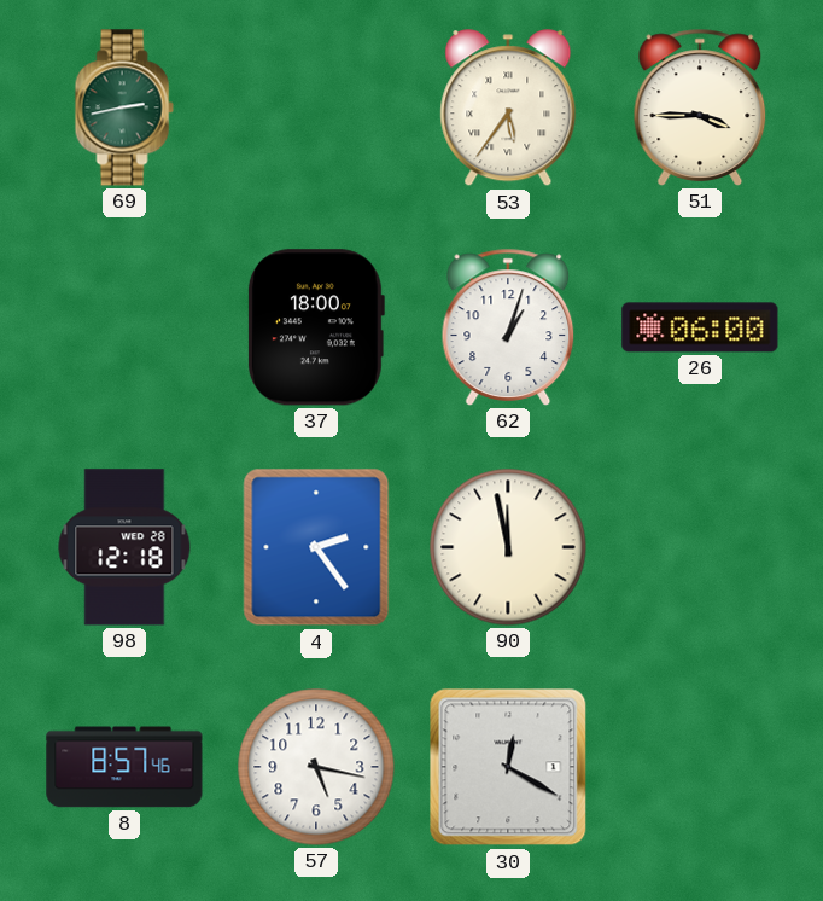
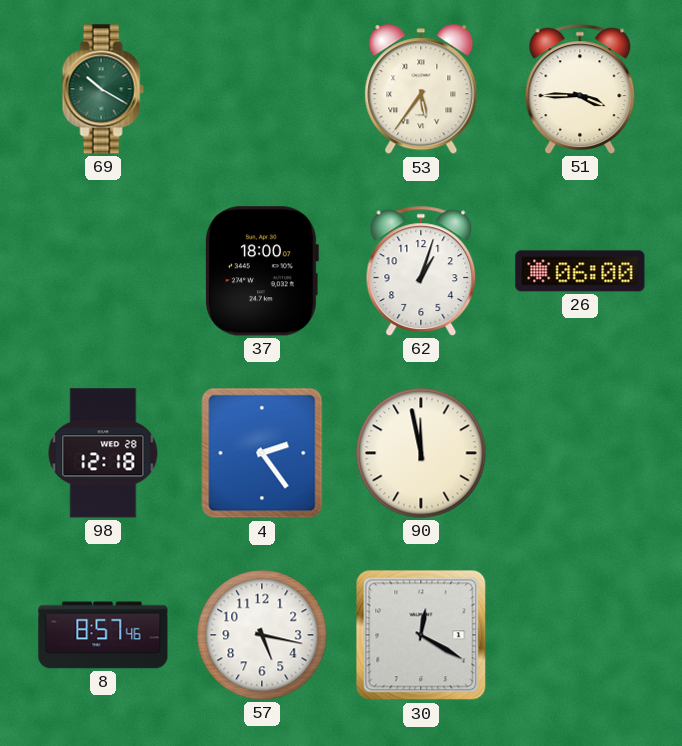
69: 2:43 -> 10:20
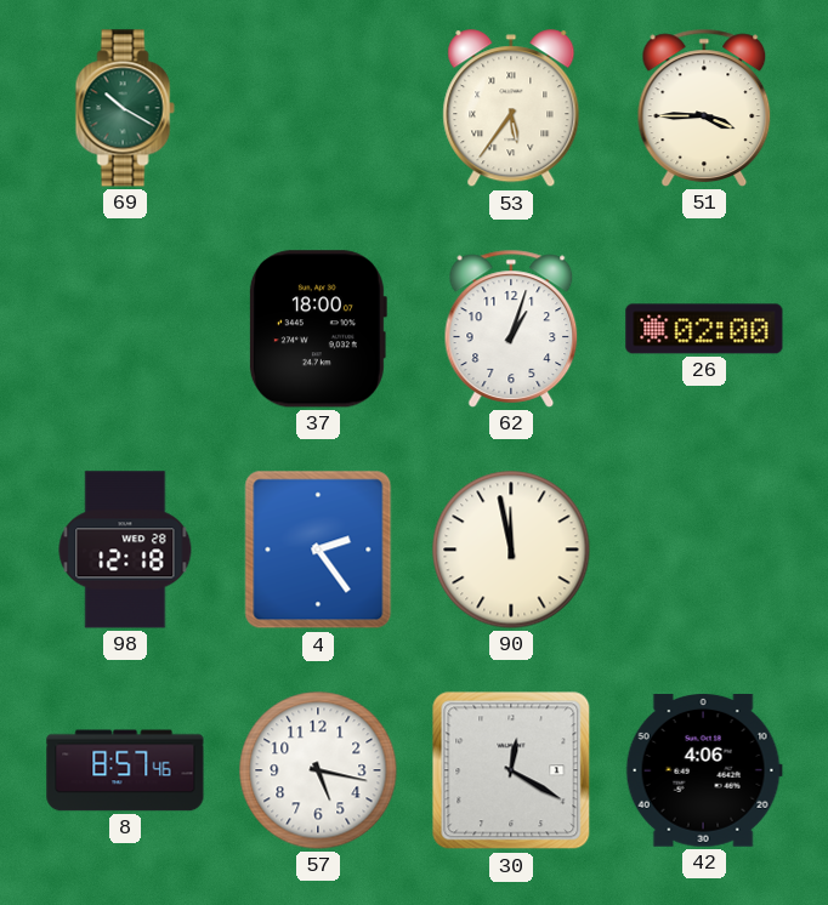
26: 06:00 -> 02:00
42: none -> 4:06
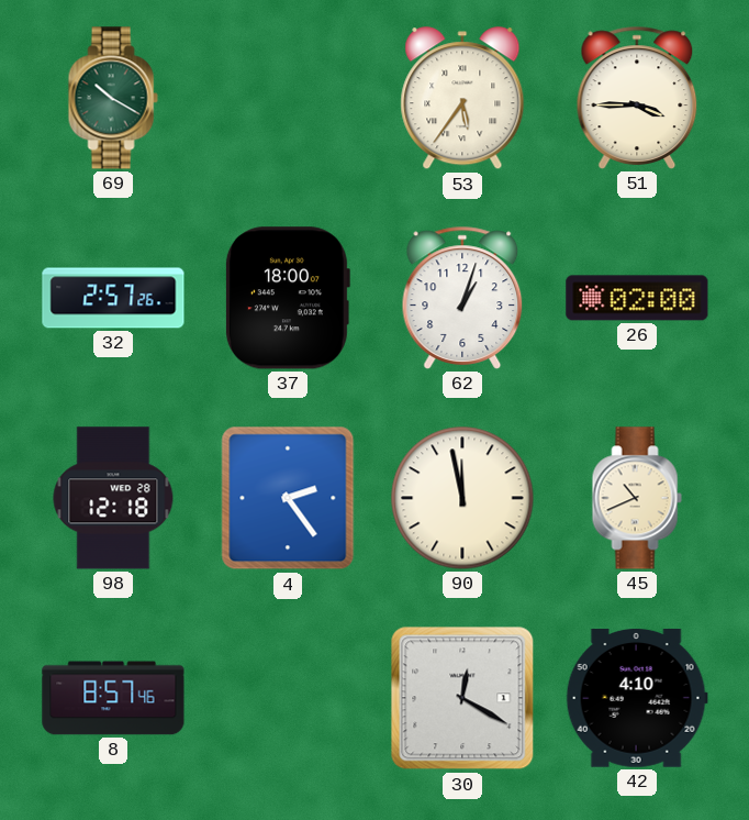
32: none -> 2:57
45: none -> 10:41
57: 5:17 -> none
42: 4:06 -> 4:10
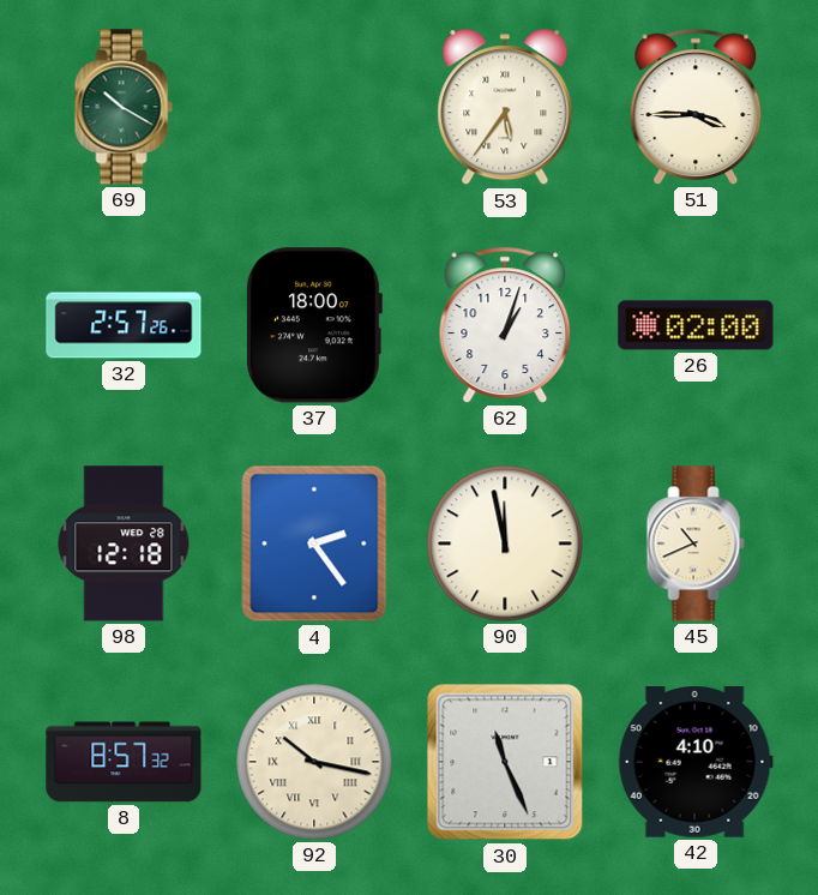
8: 8:57:46 -> 8:57:32
92: none -> 10:17
30: 12:20 -> 11:26
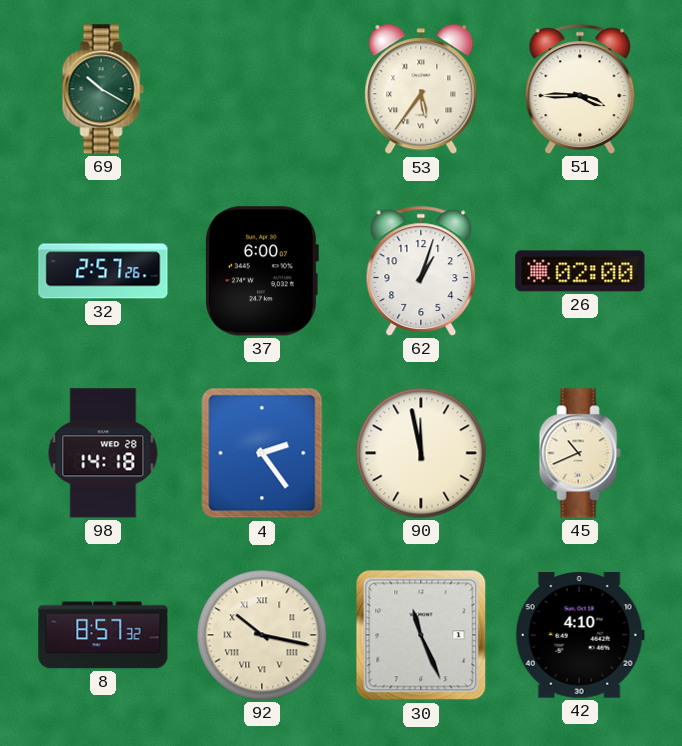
37: 18:00 -> 6:00
98: 12:18 -> 14:18
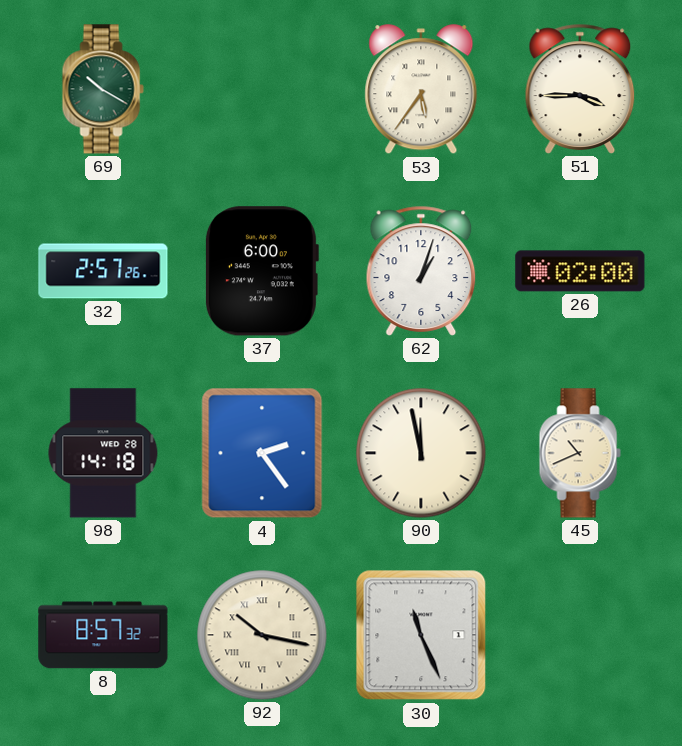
42: 4:10 -> none
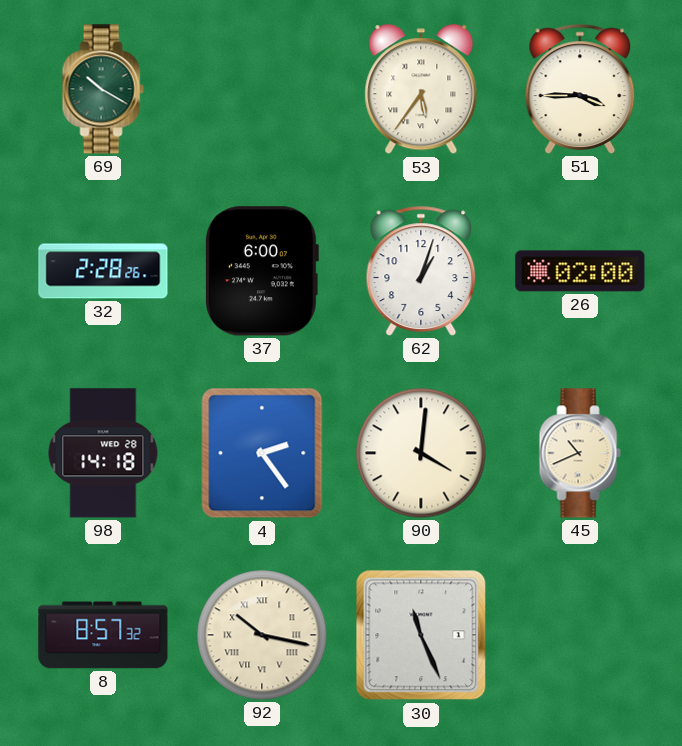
32: 2:57 -> 2:28
90: 11:58 -> 4:01
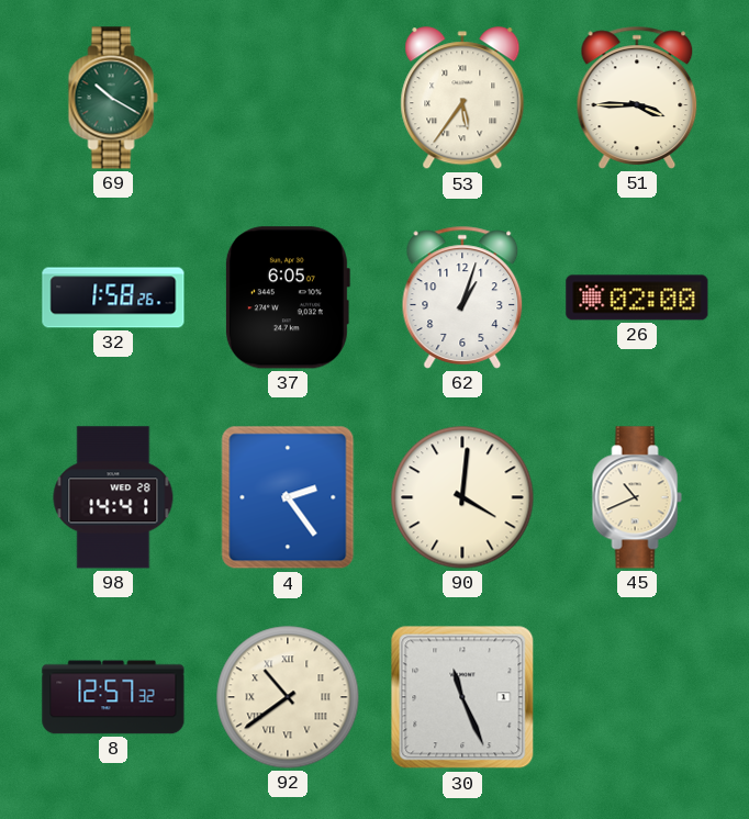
32: 2:28 -> 1:58
37: 6:00 -> 6:05
98: 14:18 -> 14:41
8: 8:57 -> 12:57
92: 10:17 -> 10:39
